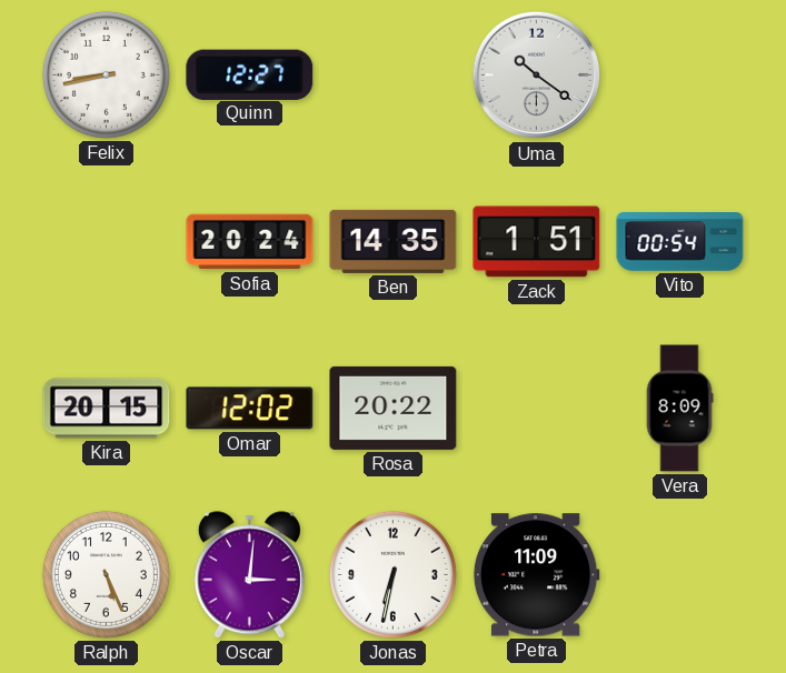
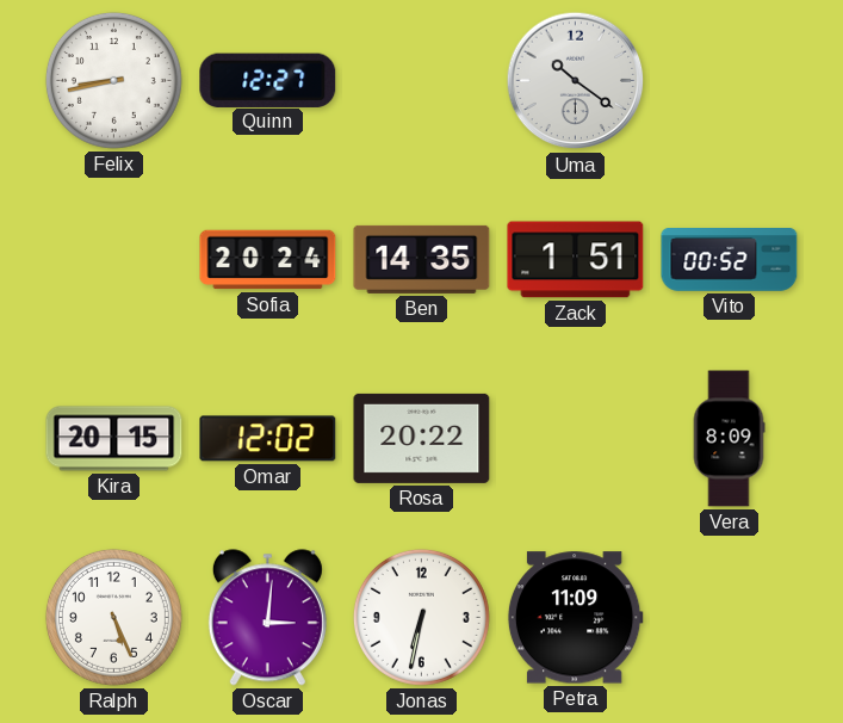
Vito: 00:54 -> 00:52
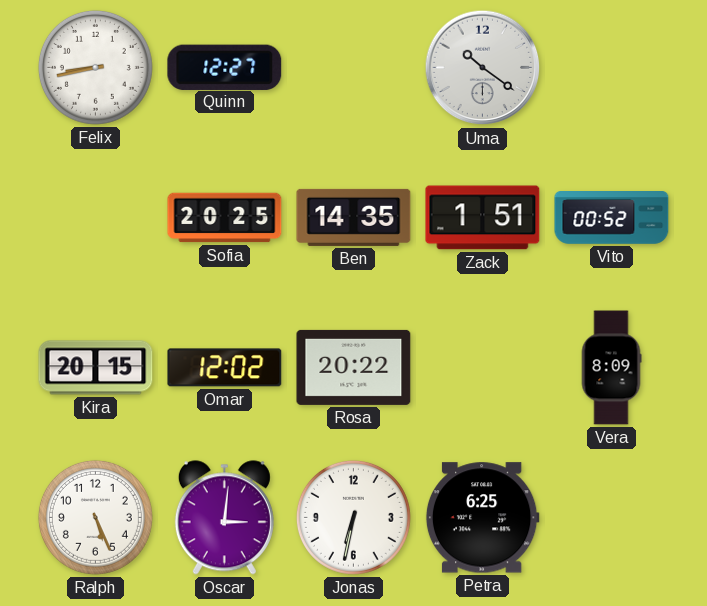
Sofia: 20:24 -> 20:25
Petra: 11:09 -> 6:25
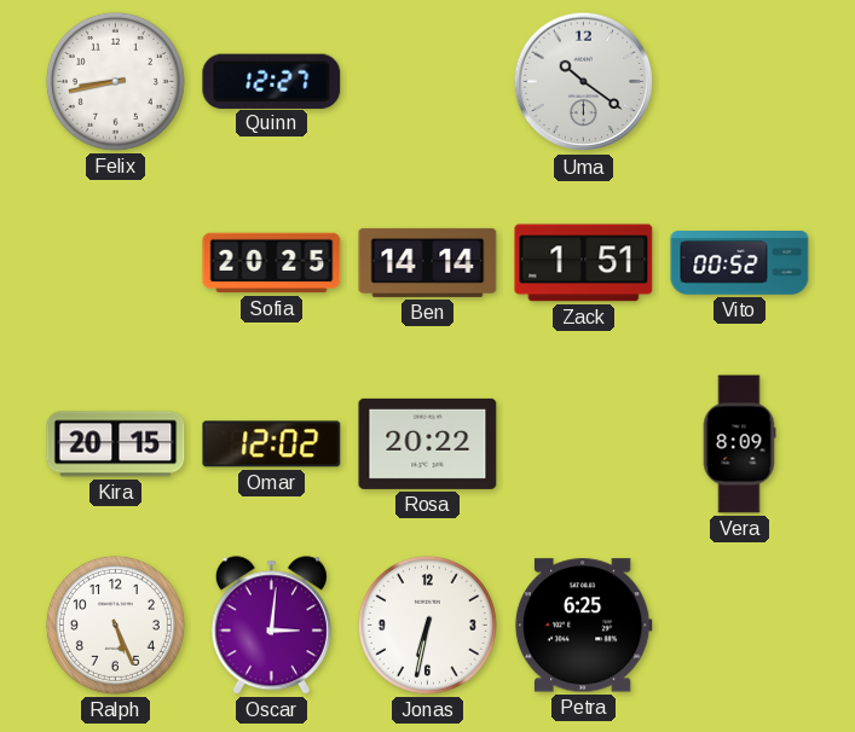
Ben: 14:35 -> 14:14
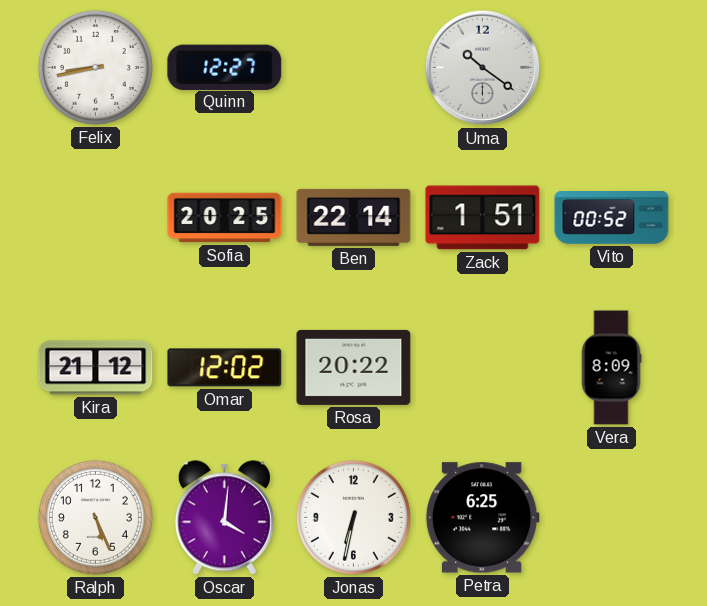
Ben: 14:14 -> 22:14
Kira: 20:15 -> 21:12
Oscar: 3:01 -> 4:01
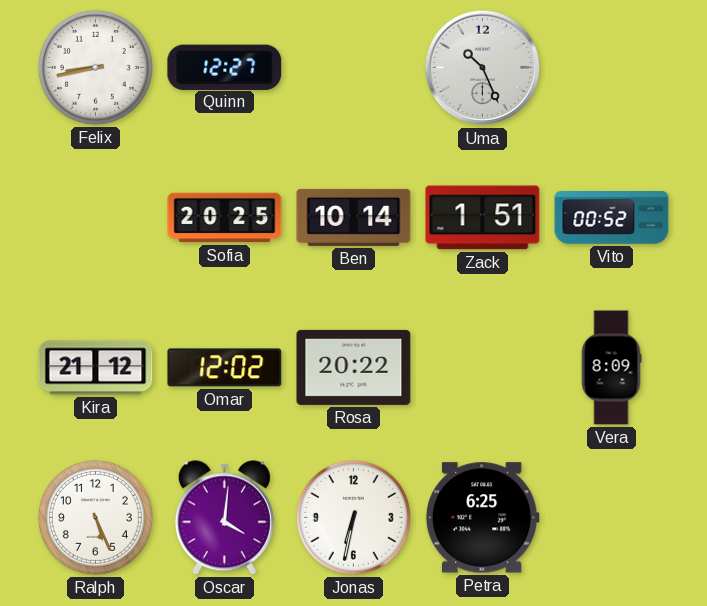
Uma: 10:21 -> 10:26
Ben: 22:14 -> 10:14
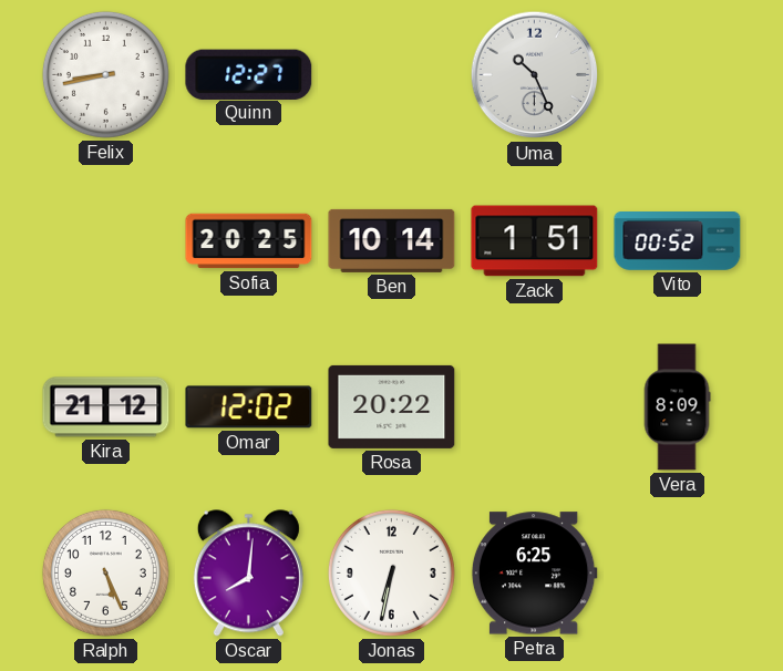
Oscar: 4:01 -> 8:01
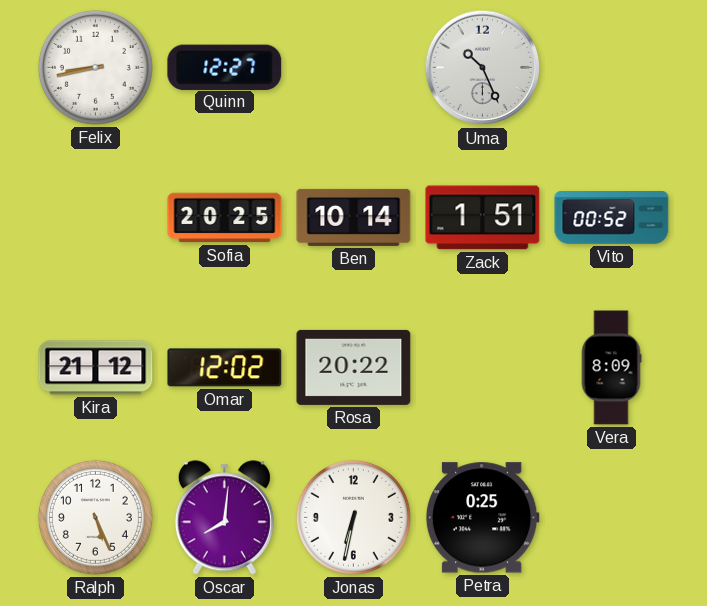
Petra: 6:25 -> 0:25
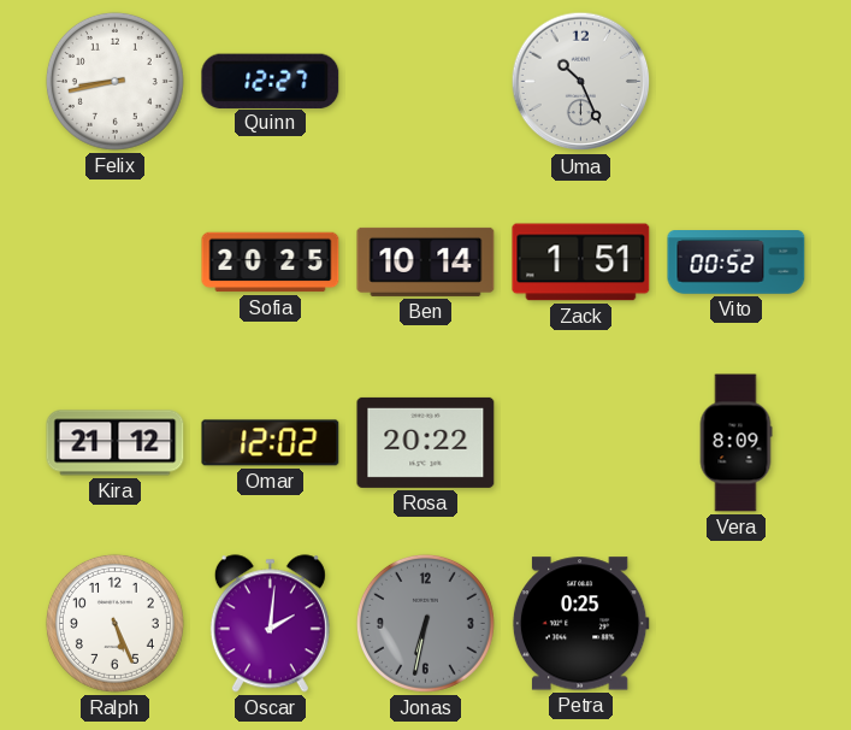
Oscar: 8:01 -> 2:01
Jonas dial: white -> grey
